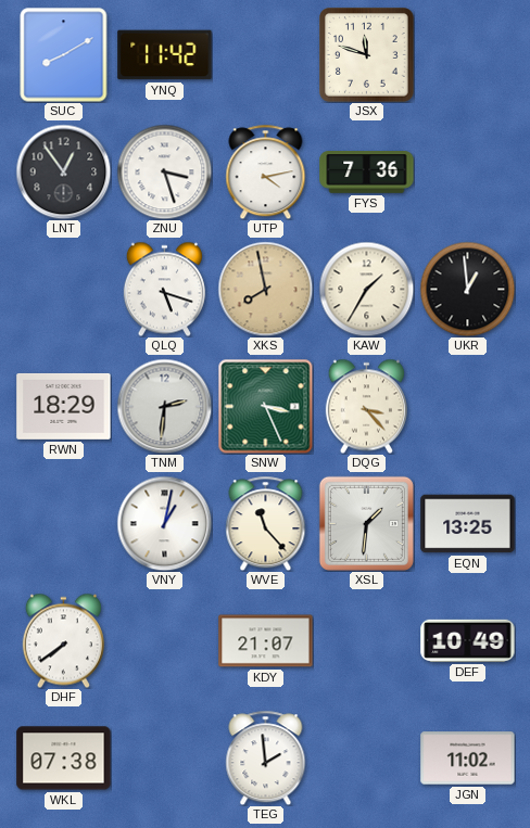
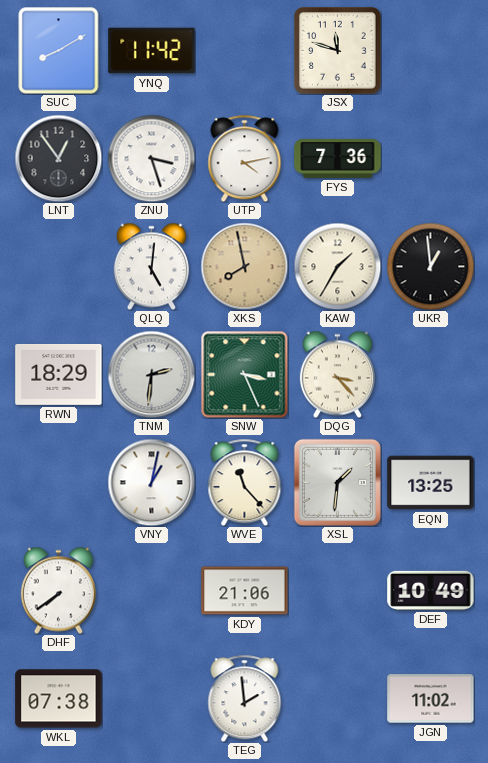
QLQ: 5:18 -> 5:01
KDY: 21:07 -> 21:06
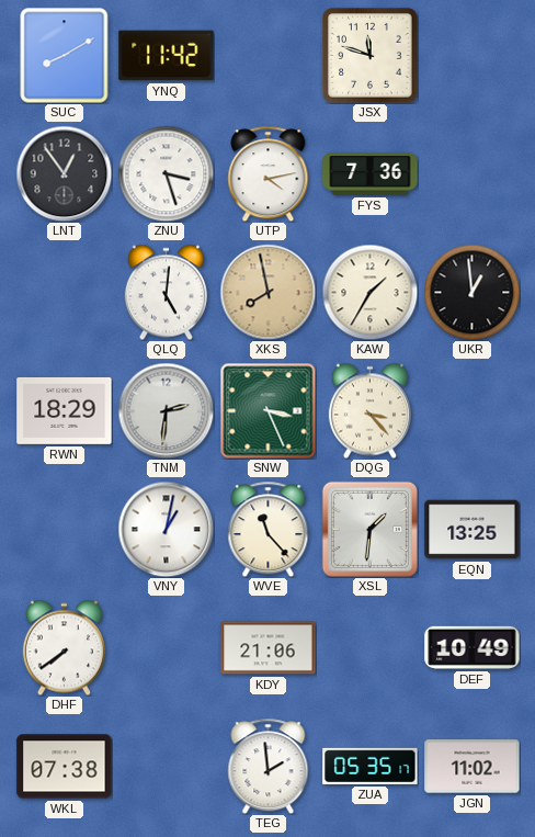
ZUA: none -> 05:35
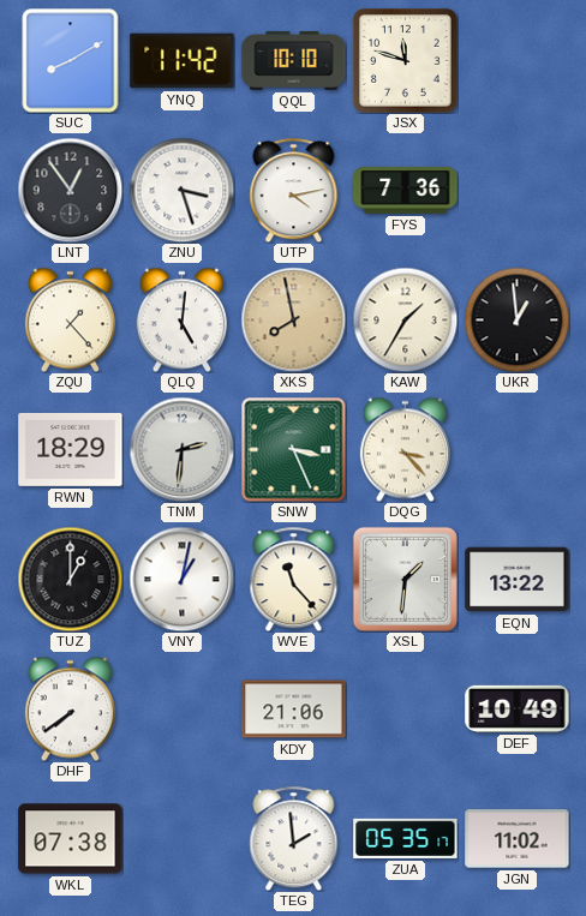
QQL: none -> 10:10
ZQU: none -> 1:23
TUZ: none -> 1:00
EQN: 13:25 -> 13:22
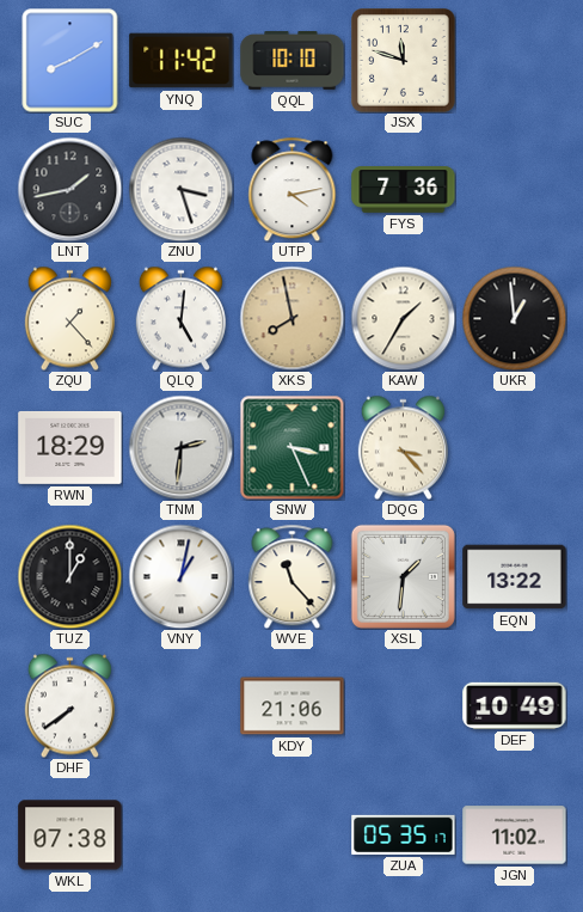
LNT: 12:54 -> 1:43
TEG: 1:59 -> none
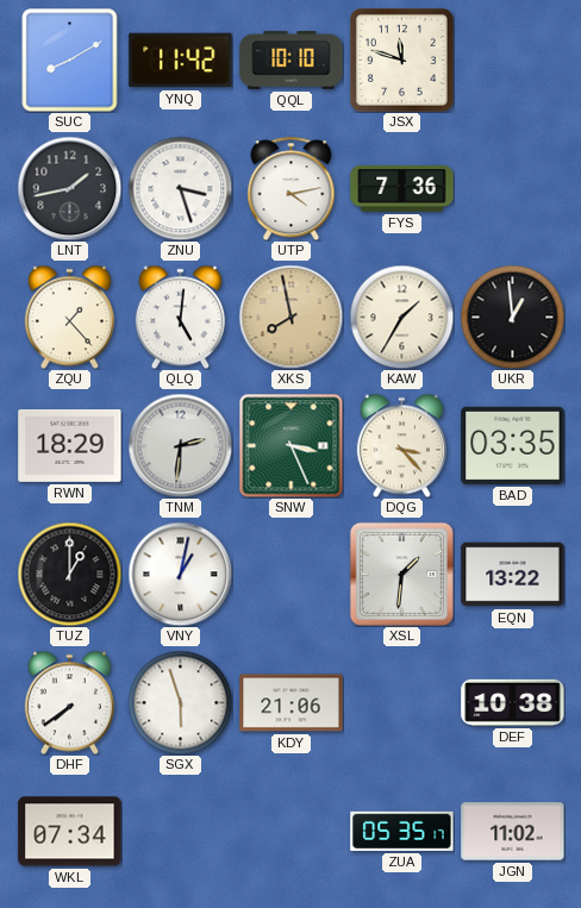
BAD: none -> 03:35
WVE: 11:23 -> none
SGX: none -> 5:57
DEF: 10:49 -> 10:38
WKL: 07:38 -> 07:34
